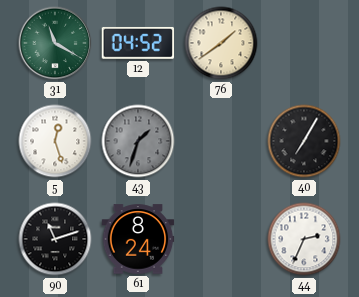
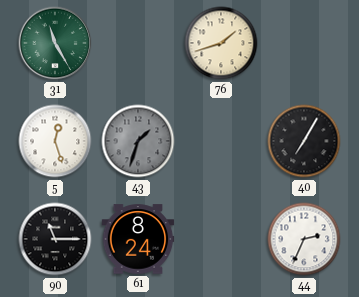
31: 11:20 -> 11:25
12: 04:52 -> none
76: 1:39 -> 1:42
90: 11:12 -> 11:15
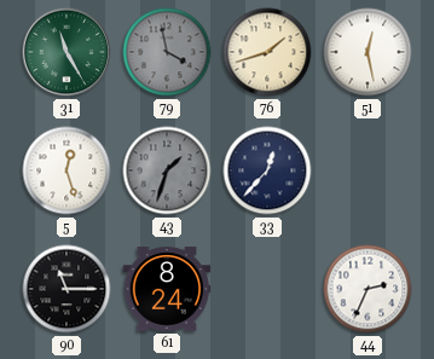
79: none -> 3:58
51: none -> 12:28
33: none -> 12:37
40: 7:05 -> none
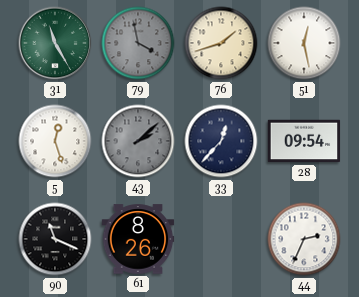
43: 1:33 -> 2:08
28: none -> 09:54
90: 11:15 -> 11:19
61: 8:24 -> 8:26
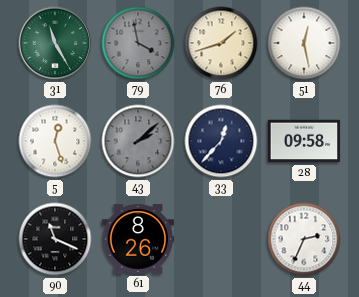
28: 09:54 -> 09:58
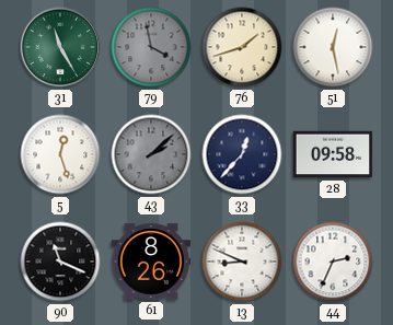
13: none -> 8:49
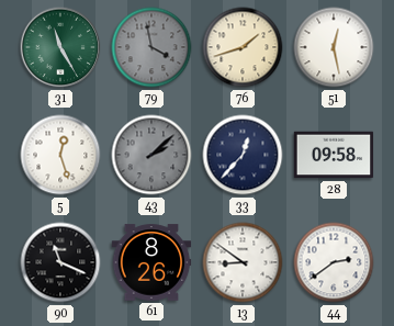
13: 8:49 -> 8:51
44: 2:34 -> 2:39
